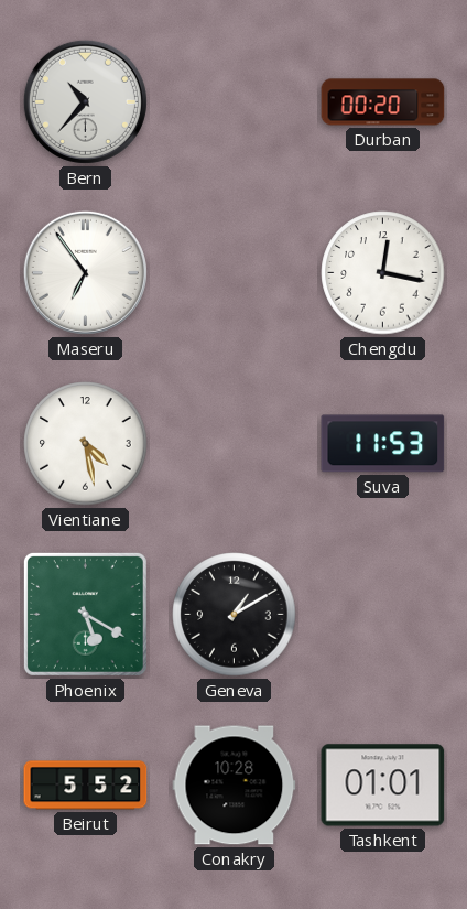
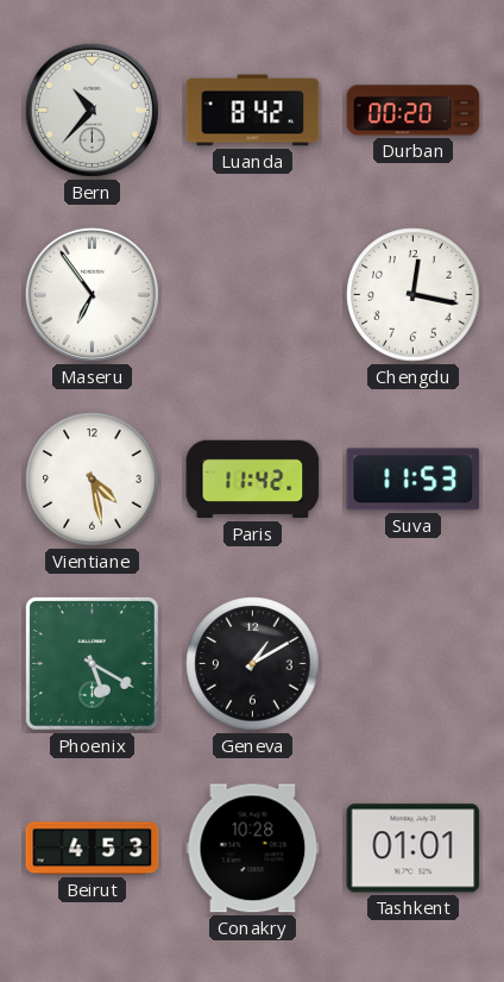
Luanda: none -> 8:42
Paris: none -> 11:42
Beirut: 5:52 -> 4:53
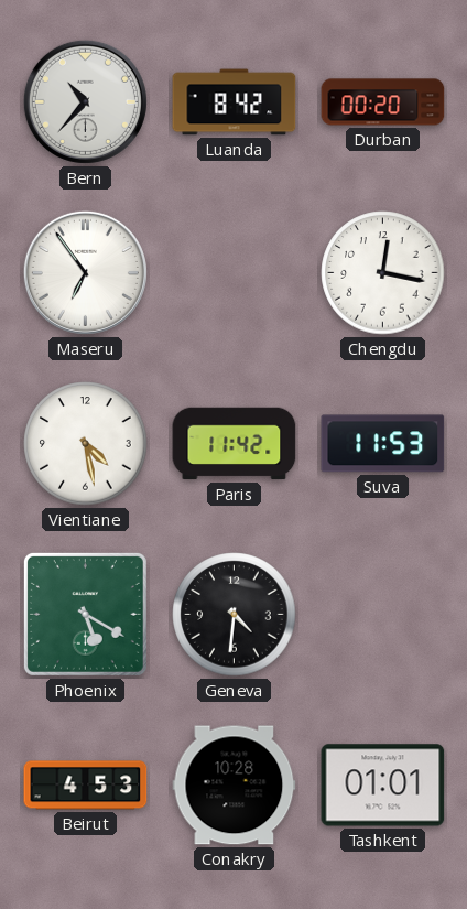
Geneva: 1:10 -> 4:31
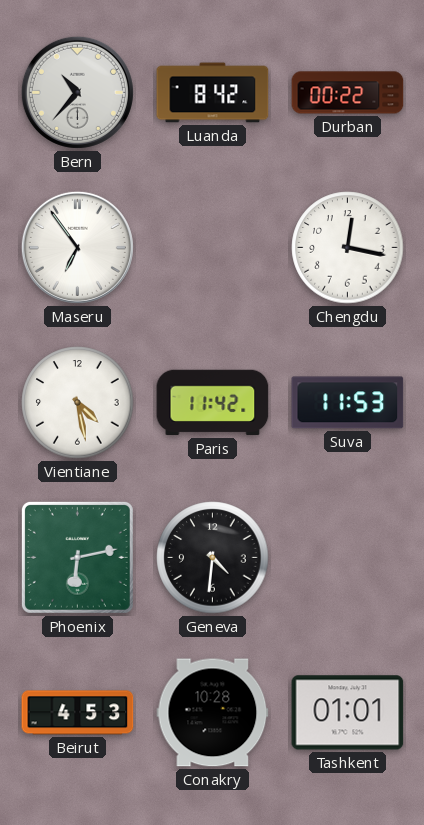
Durban: 00:20 -> 00:22
Phoenix: 5:20 -> 6:13
